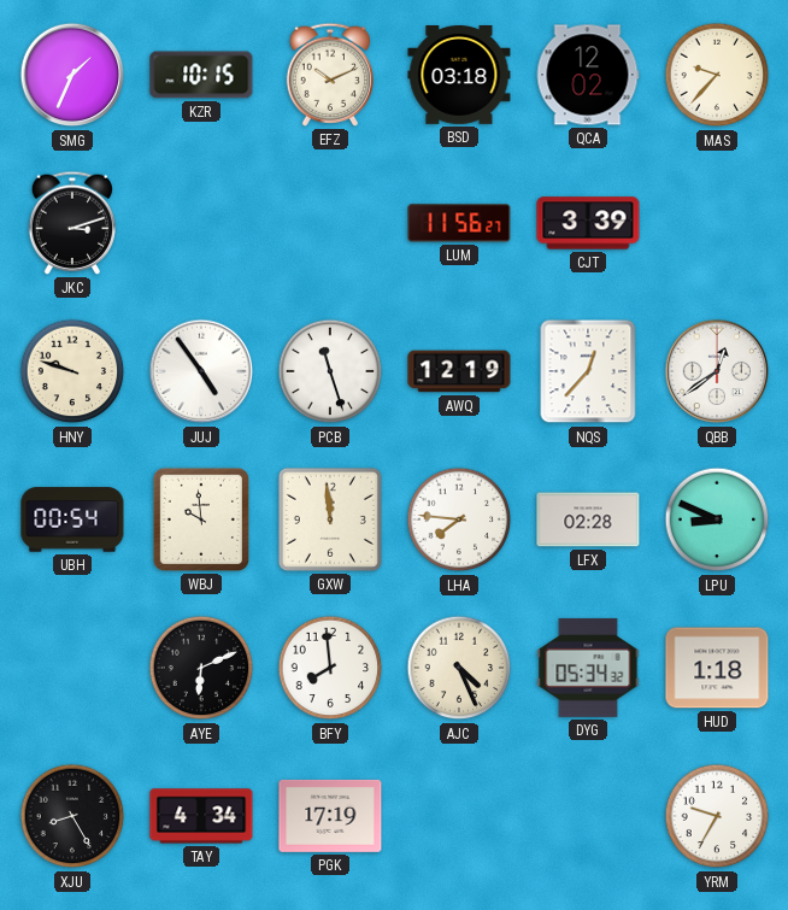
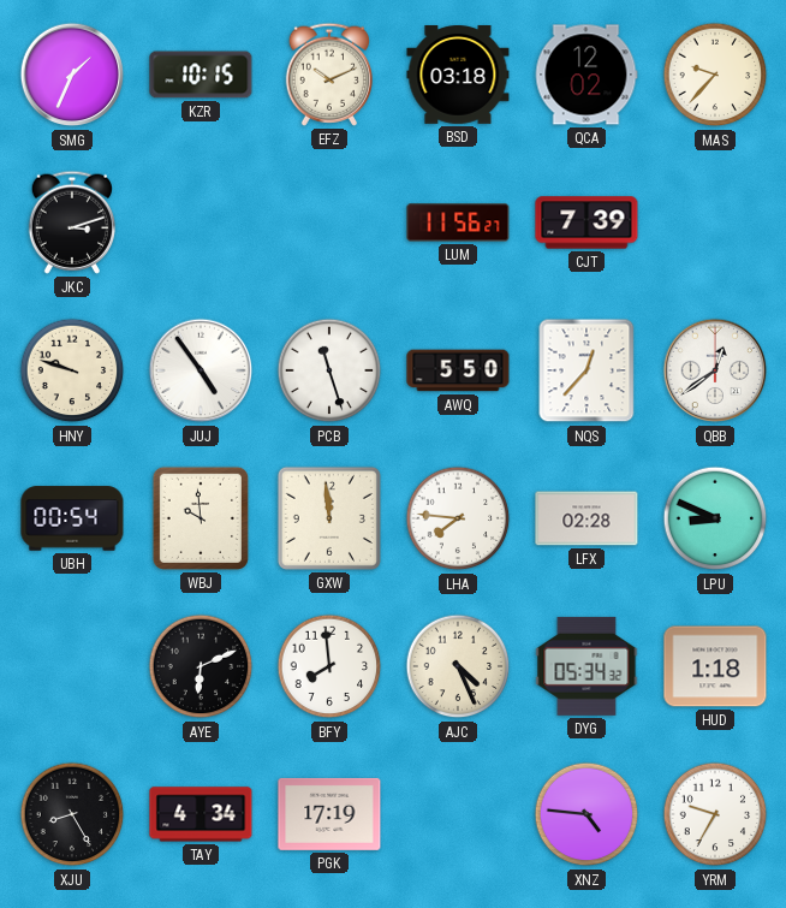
CJT: 3:39 -> 7:39
AWQ: 12:19 -> 5:50
XNZ: none -> 4:46
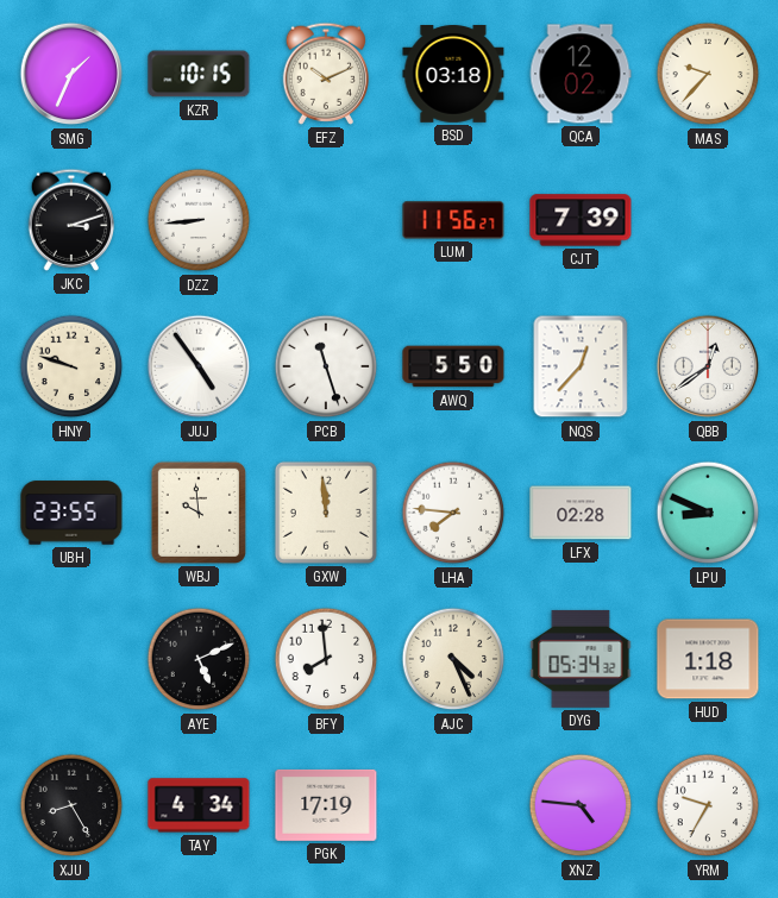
DZZ: none -> 8:44
UBH: 00:54 -> 23:55
AYE: 6:11 -> 5:11
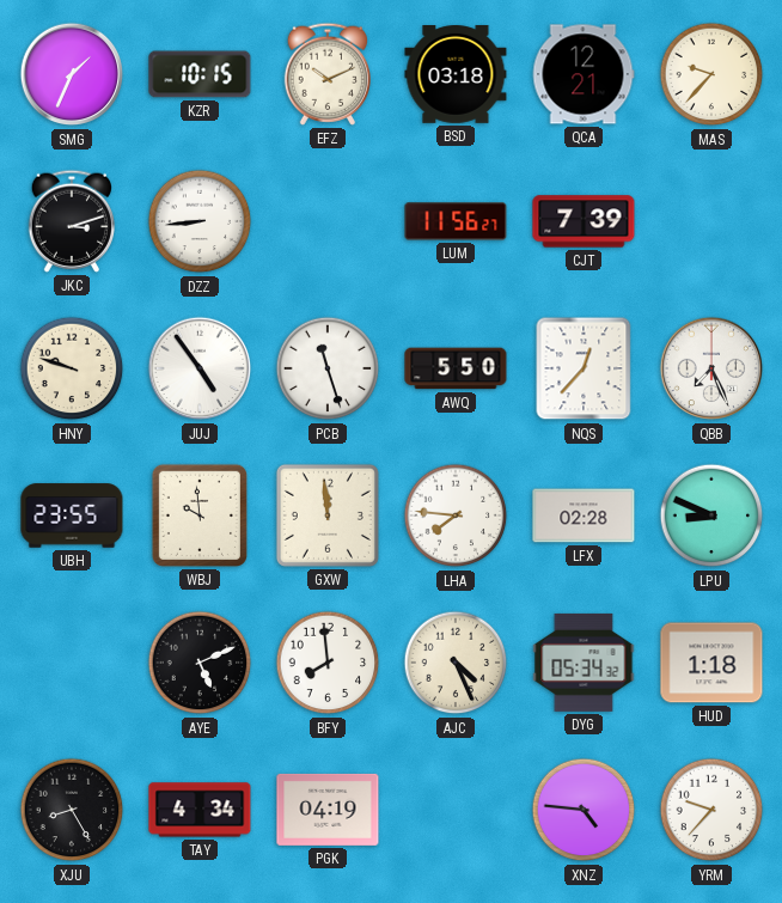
QCA: 12:02 -> 12:21
QBB: 12:39 -> 7:26
PGK: 17:19 -> 04:19
YRM: 9:35 -> 9:37
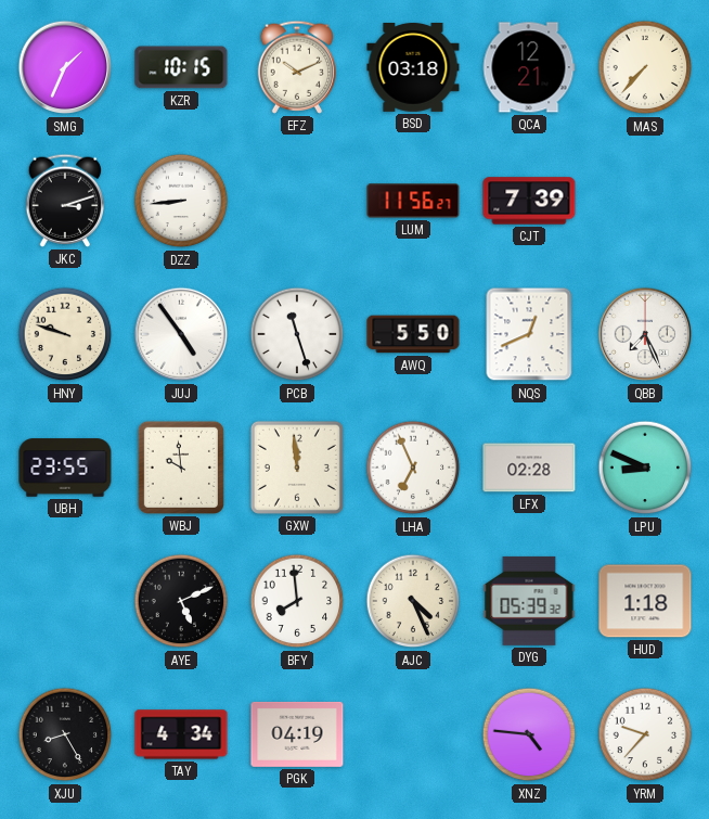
MAS: 9:37 -> 7:37
NQS: 12:37 -> 12:41
LHA: 7:46 -> 6:56
DYG: 05:34 -> 05:39
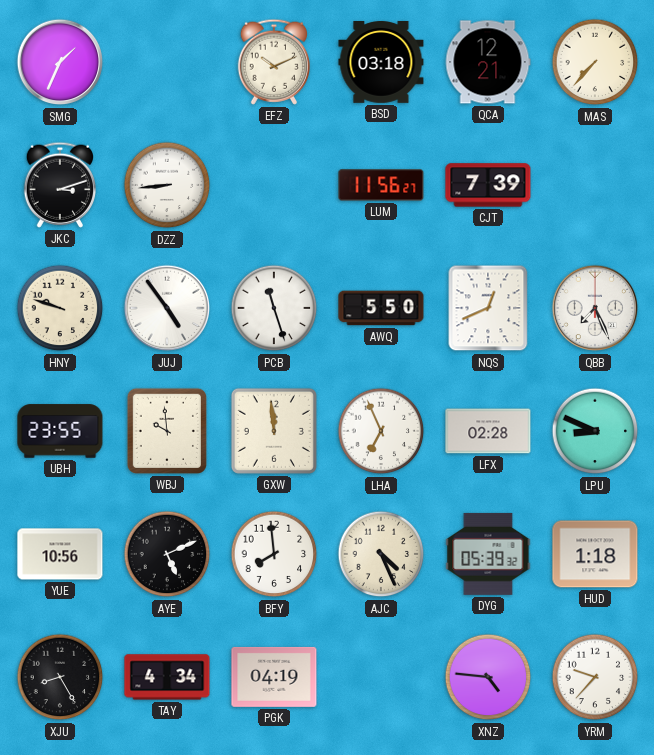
KZR: 10:15 -> none
YUE: none -> 10:56
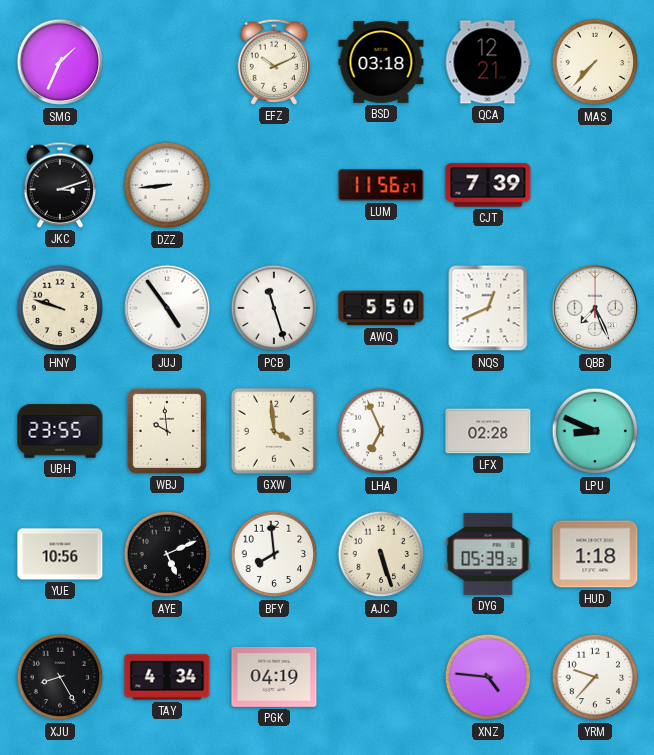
GXW: 11:59 -> 3:59
AJC: 4:26 -> 5:27
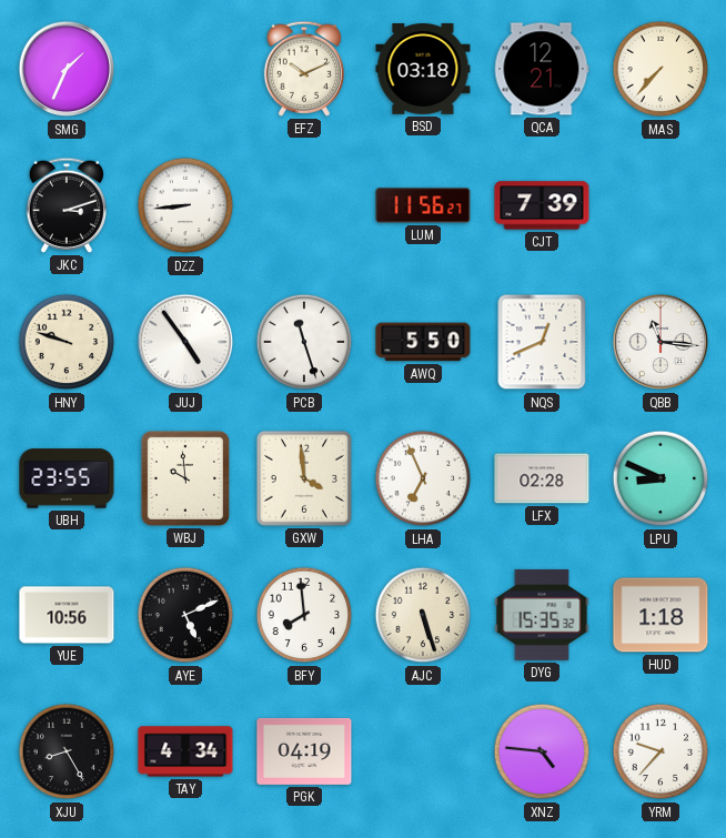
QBB: 7:26 -> 11:16
DYG: 05:39 -> 15:35
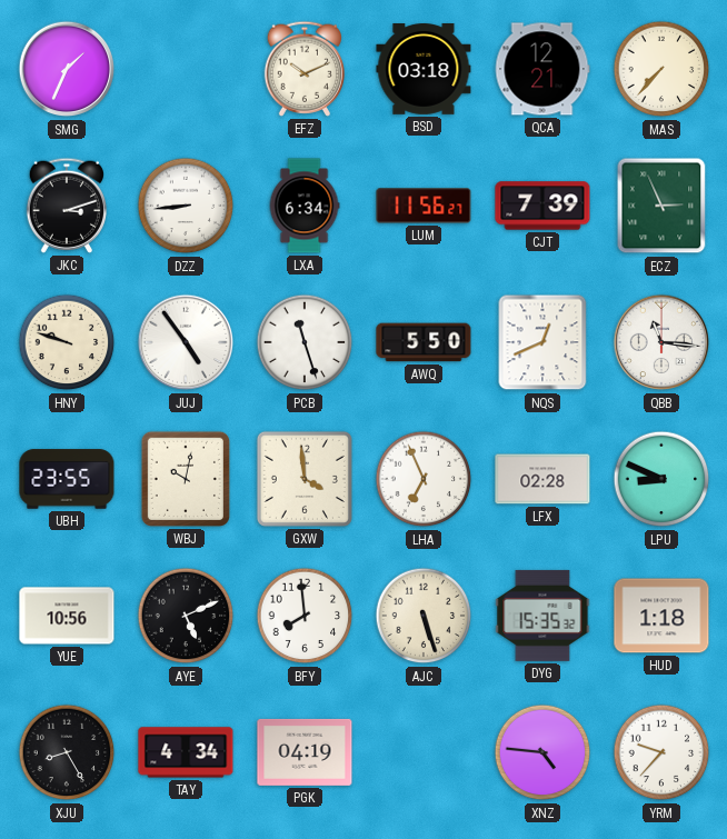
LXA: none -> 6:34
ECZ: none -> 2:56
WBJ: 9:59 -> 10:02
